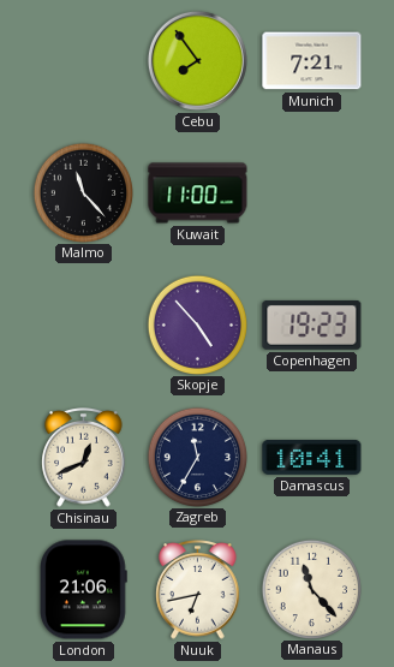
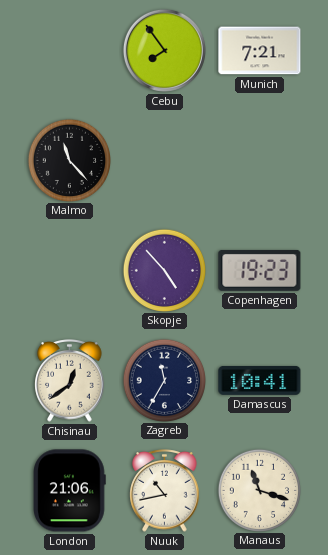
Kuwait: 11:00 -> none
Chisinau: 12:41 -> 12:39
Nuuk: 6:43 -> 10:43
Manaus: 11:23 -> 11:18
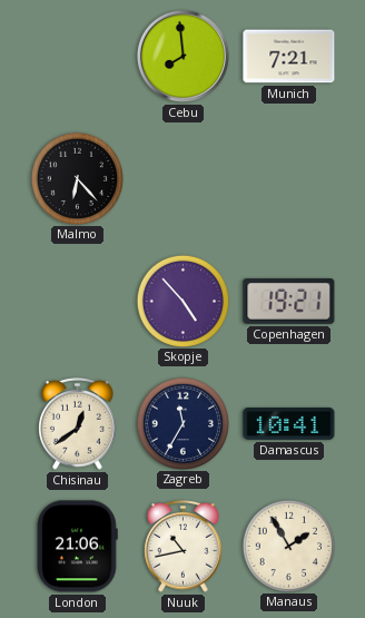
Cebu: 7:54 -> 7:59
Malmo: 11:23 -> 6:23
Copenhagen: 19:23 -> 19:21
Manaus: 11:18 -> 1:55
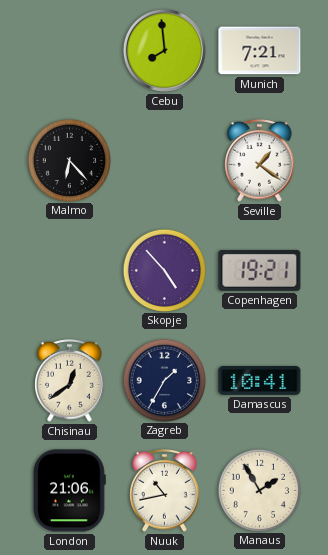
Seville: none -> 1:21
Zagreb: 11:35 -> 1:35
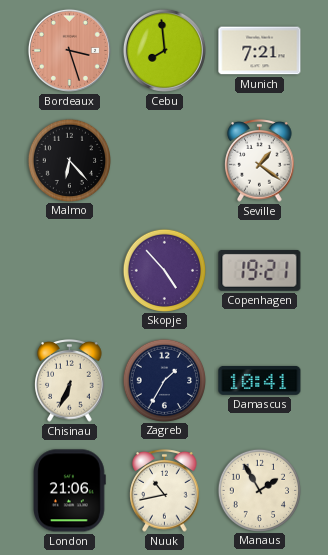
Bordeaux: none -> 3:27
Chisinau: 12:39 -> 6:34
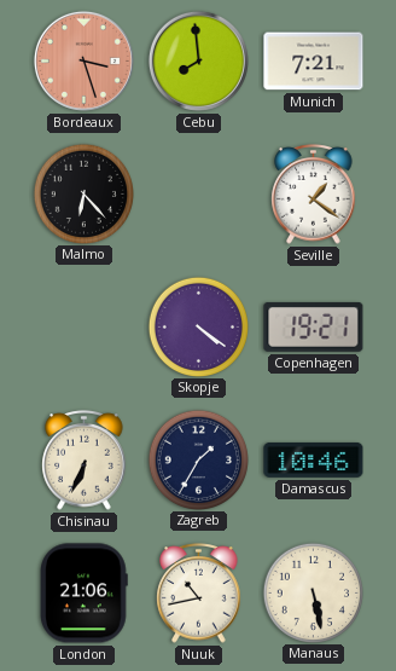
Skopje: 4:53 -> 4:21
Damascus: 10:41 -> 10:46
Manaus: 1:55 -> 5:28
